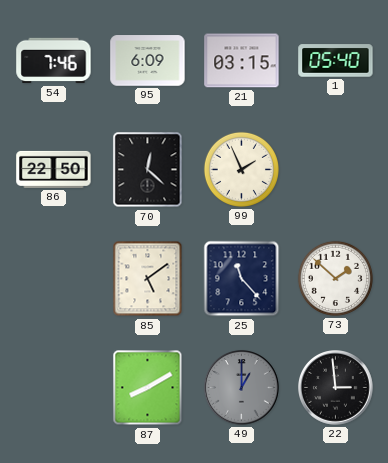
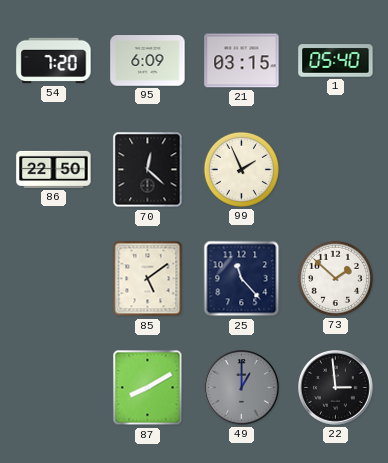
54: 7:46 -> 7:20
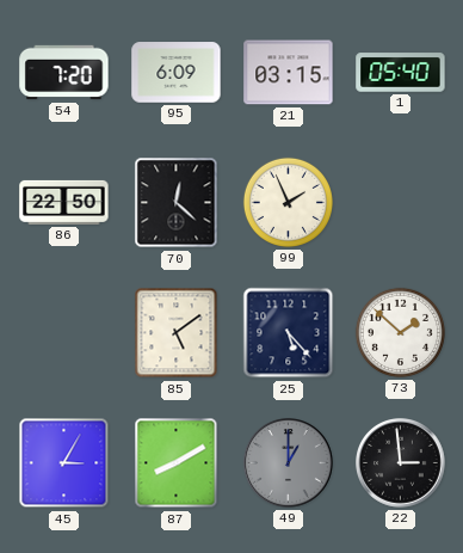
25: 11:23 -> 5:23
45: none -> 3:05
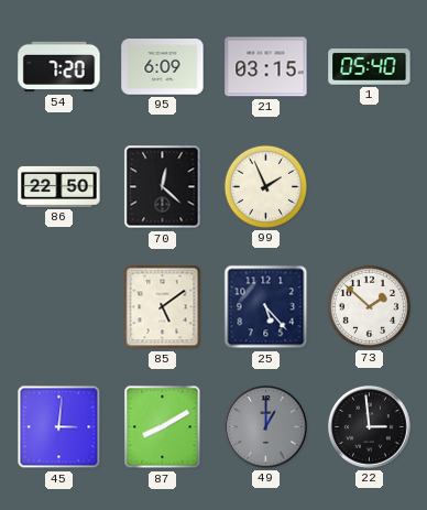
45: 3:05 -> 3:01
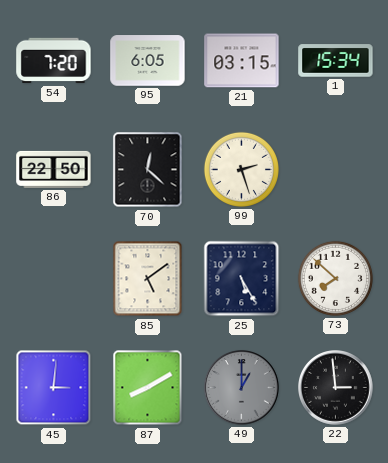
95: 6:09 -> 6:05
1: 05:40 -> 15:34
99: 1:56 -> 2:27
25: 5:23 -> 5:25
73: 1:52 -> 7:52
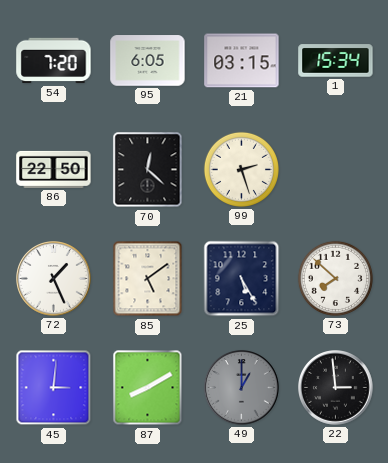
72: none -> 1:26
